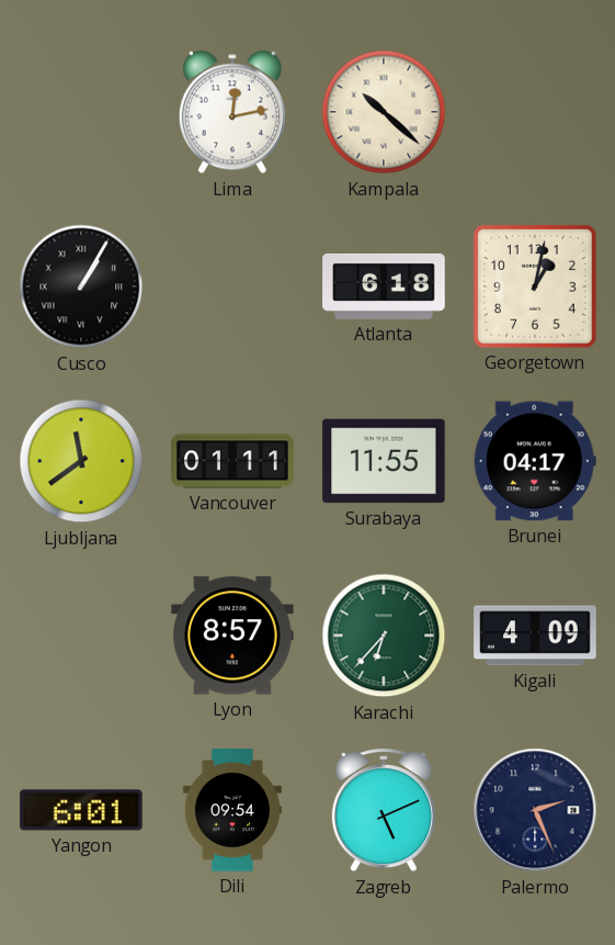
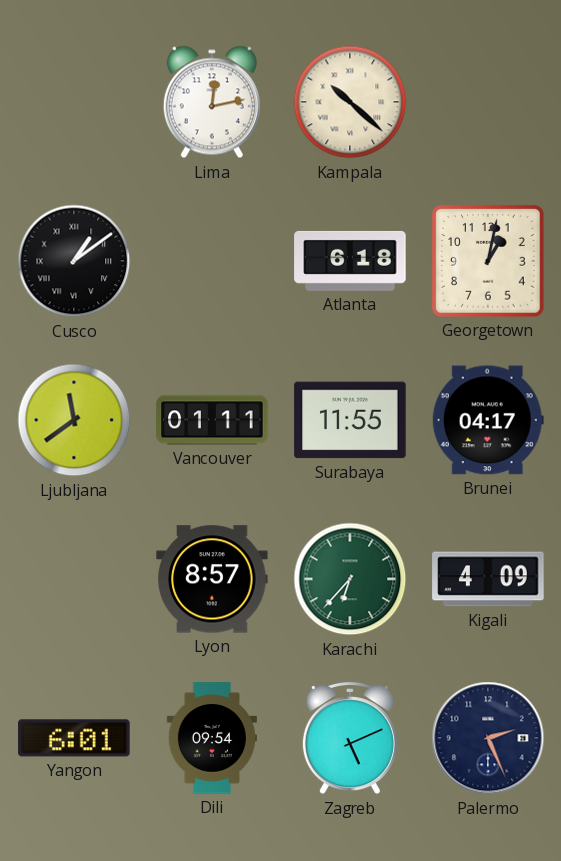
Cusco: 1:05 -> 1:09
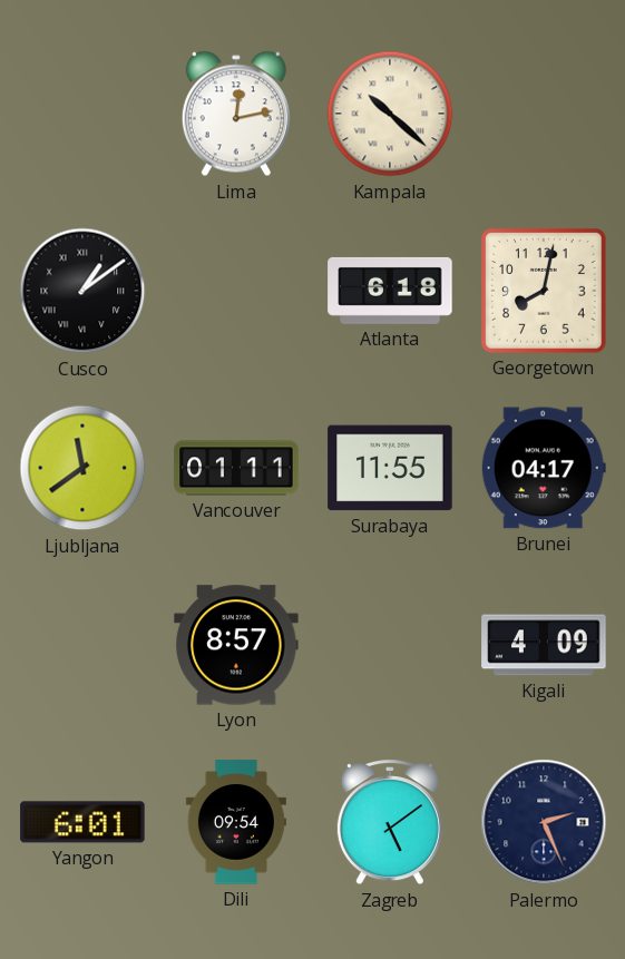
Georgetown: 1:02 -> 8:02
Karachi: 6:37 -> none
Zagreb: 5:11 -> 5:09
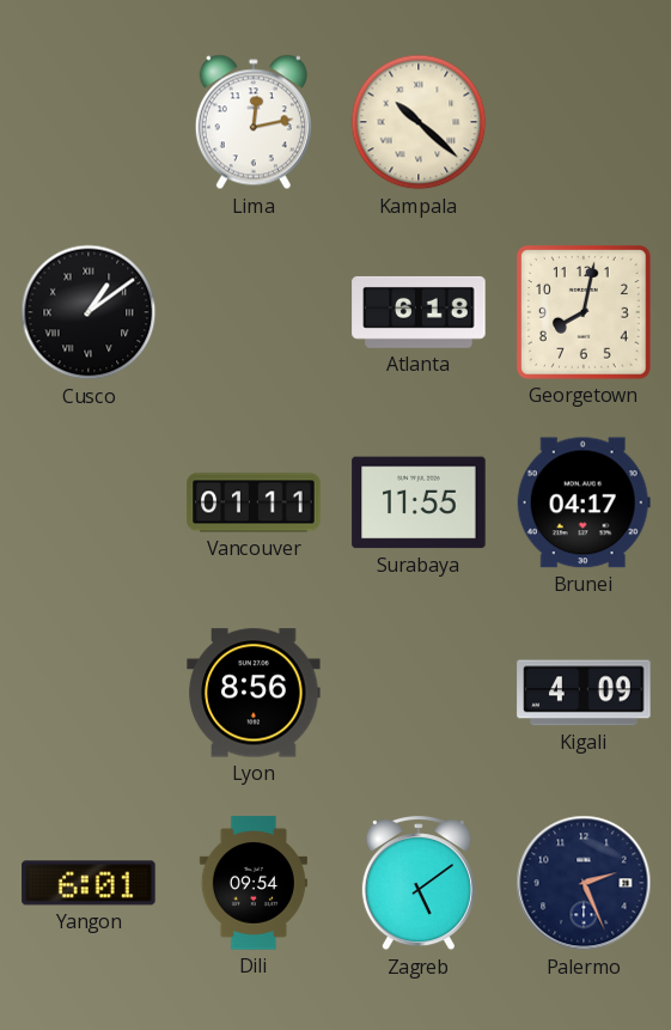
Ljubljana: 11:39 -> none
Lyon: 8:57 -> 8:56
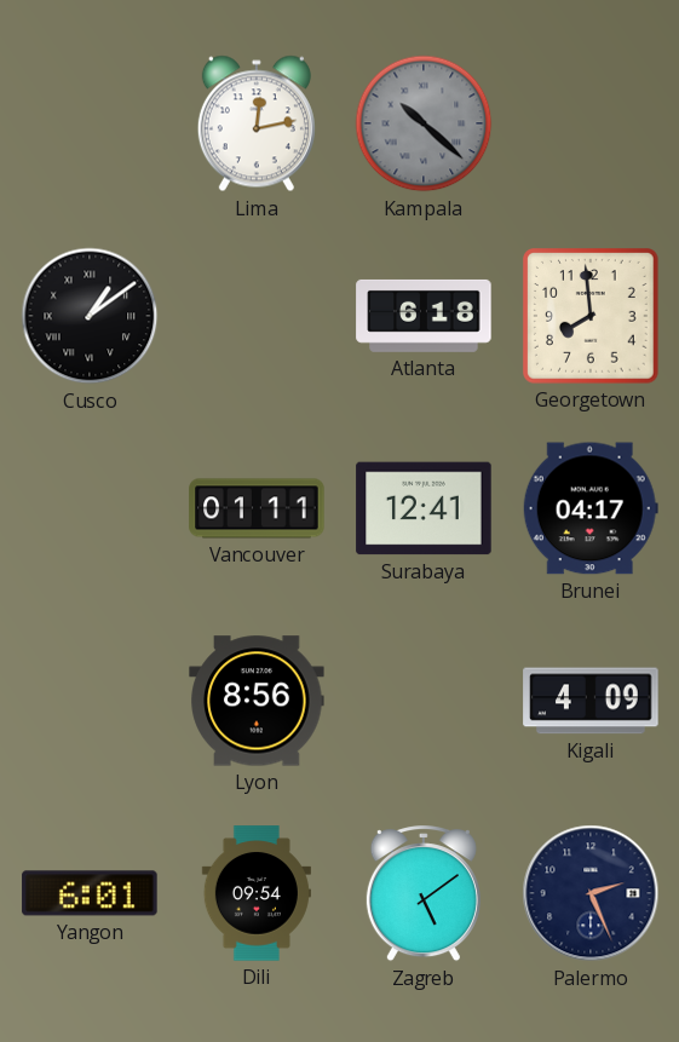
Kampala dial: cream -> grey
Georgetown: 8:02 -> 7:59
Surabaya: 11:55 -> 12:41
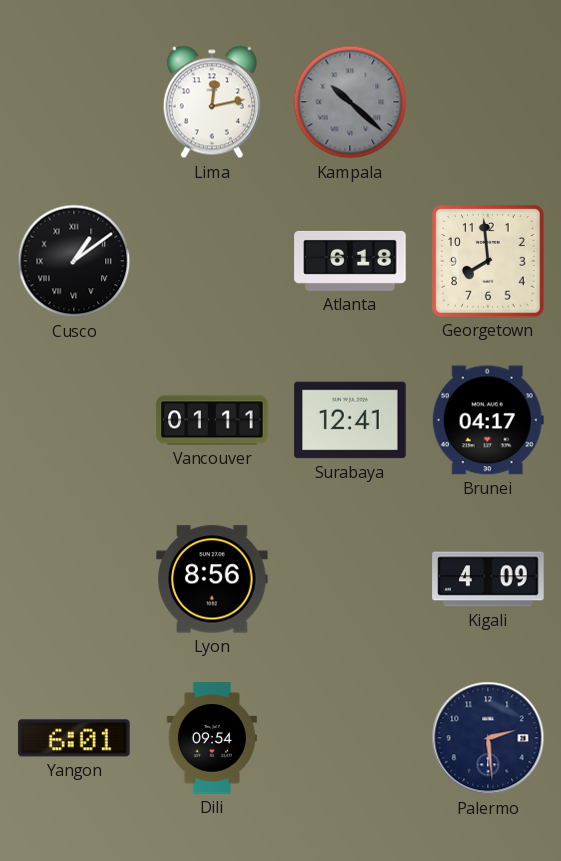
Zagreb: 5:09 -> none
Palermo: 2:26 -> 2:29
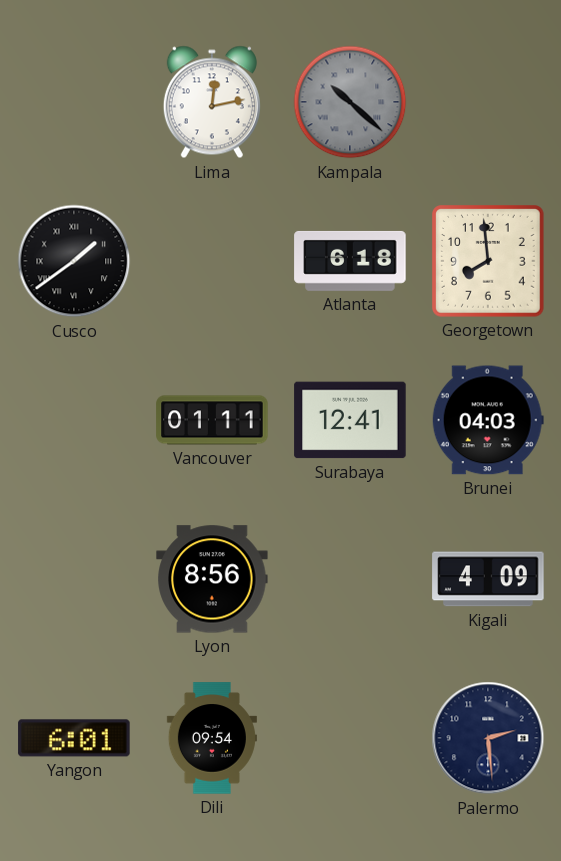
Cusco: 1:09 -> 1:39
Brunei: 04:17 -> 04:03
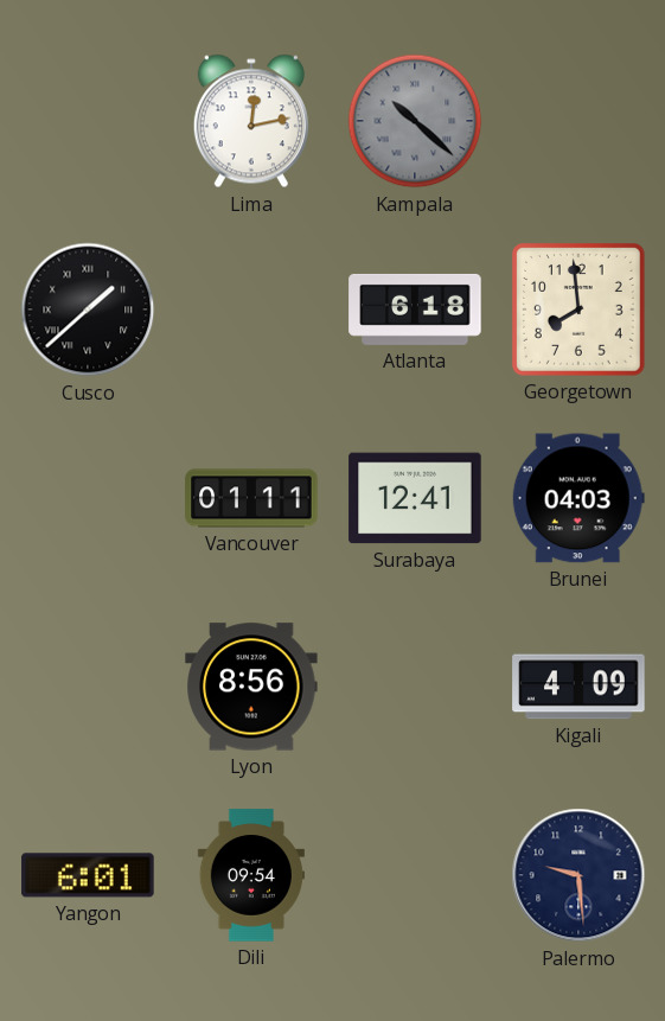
Cusco: 1:39 -> 1:38
Palermo: 2:29 -> 9:29
